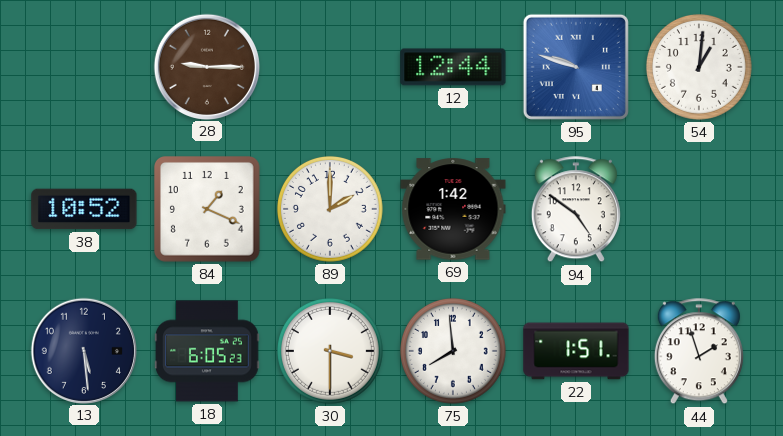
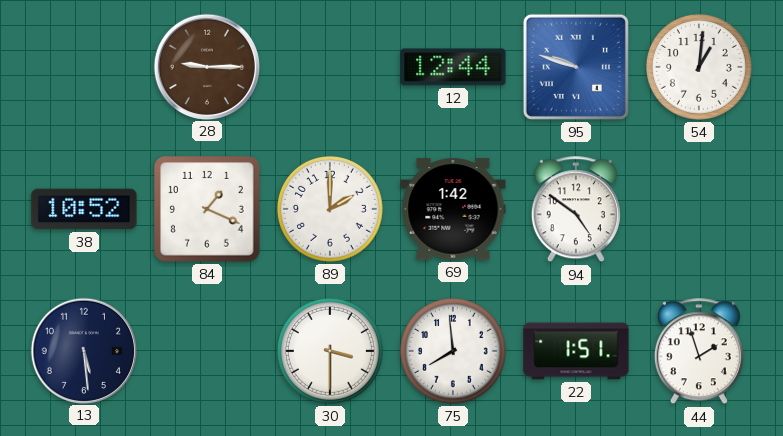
18: 6:05 -> none
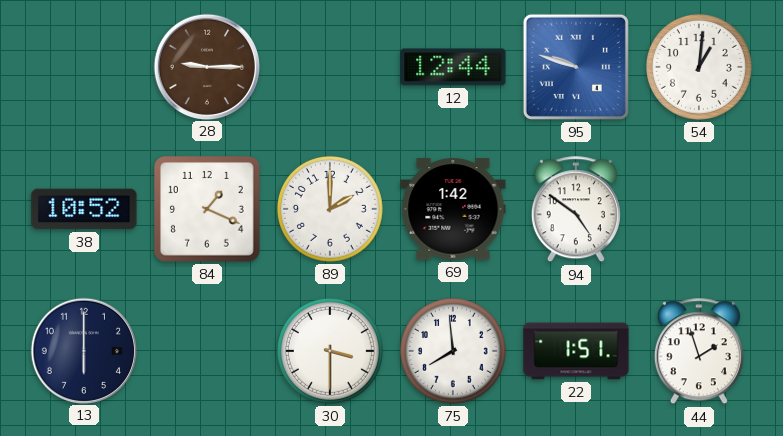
13: 5:29 -> 6:00
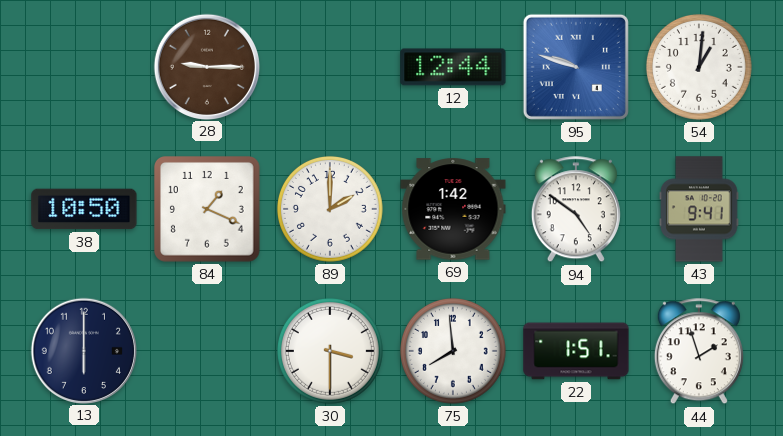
38: 10:52 -> 10:50
43: none -> 9:41
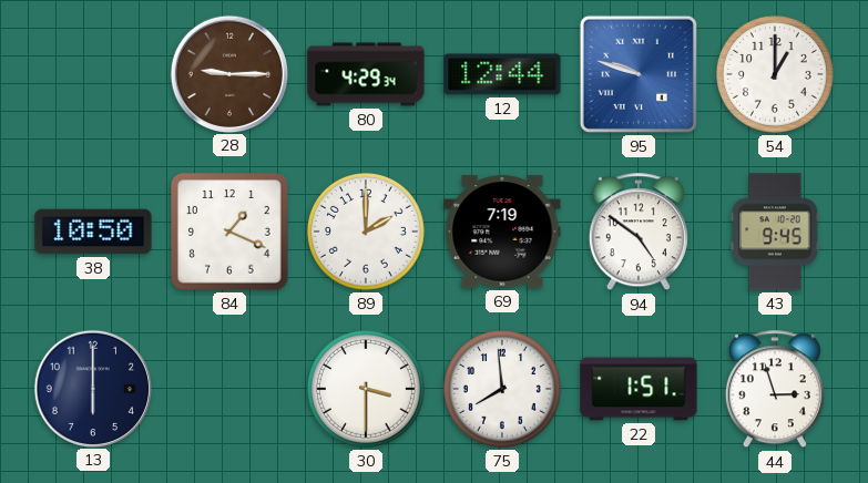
80: none -> 4:29
54: 1:01 -> 1:00
69: 1:42 -> 7:19
43: 9:41 -> 9:45
44: 1:57 -> 2:57
